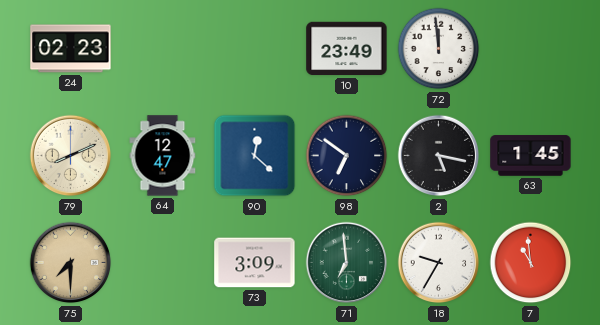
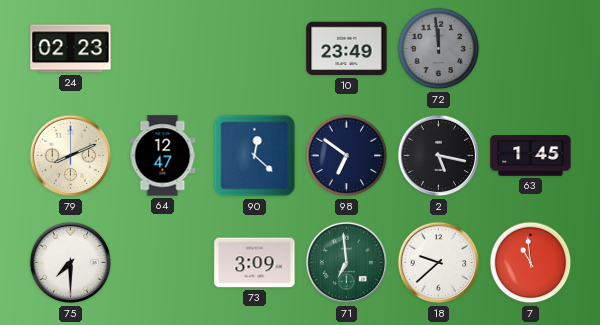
72 dial: white -> grey
75 dial: champagne -> white
18: 9:35 -> 9:38
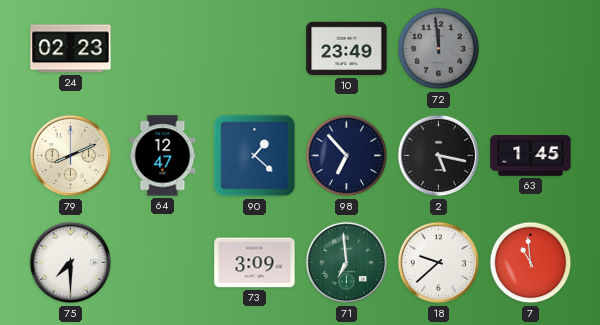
90: 12:22 -> 1:22
98: 6:51 -> 6:53
